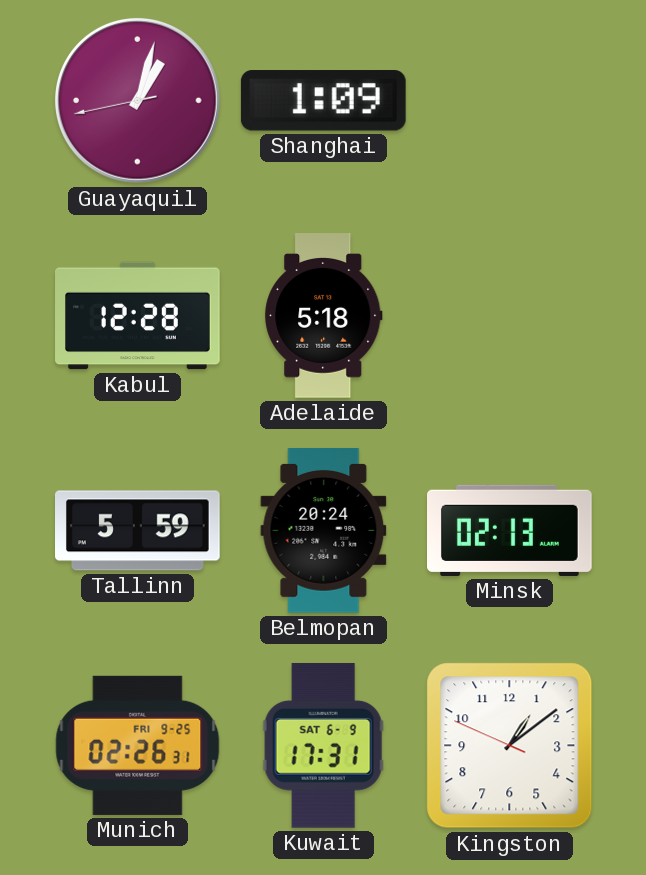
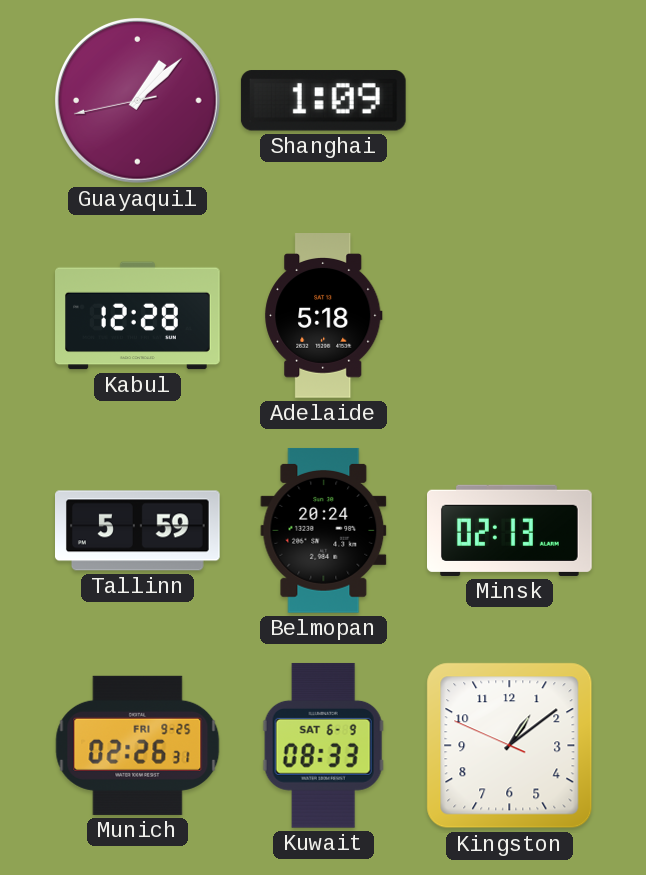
Guayaquil: 1:02 -> 1:07
Kuwait: 17:31 -> 08:33
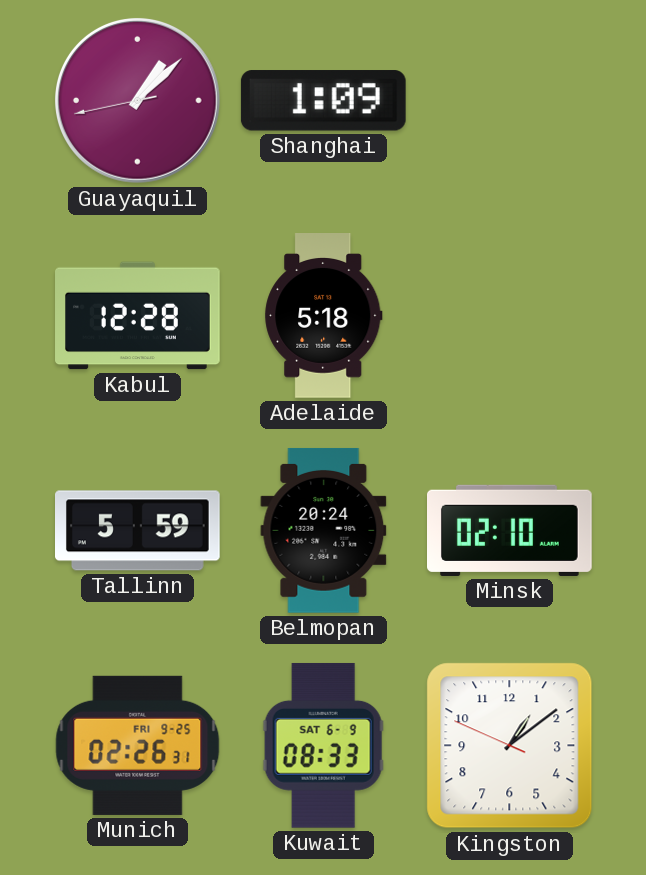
Minsk: 02:13 -> 02:10
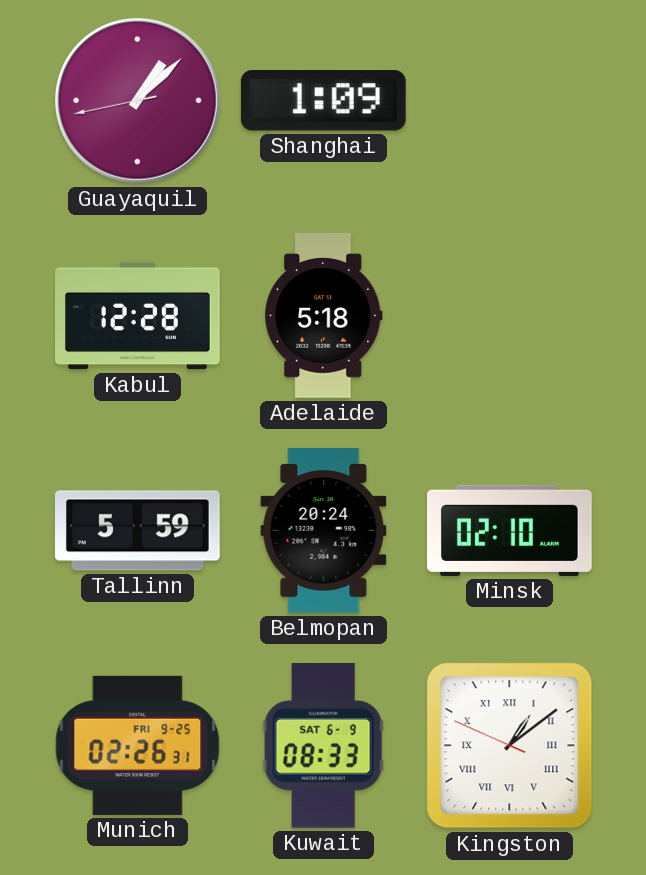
Kingston numerals: Arabic -> Roman
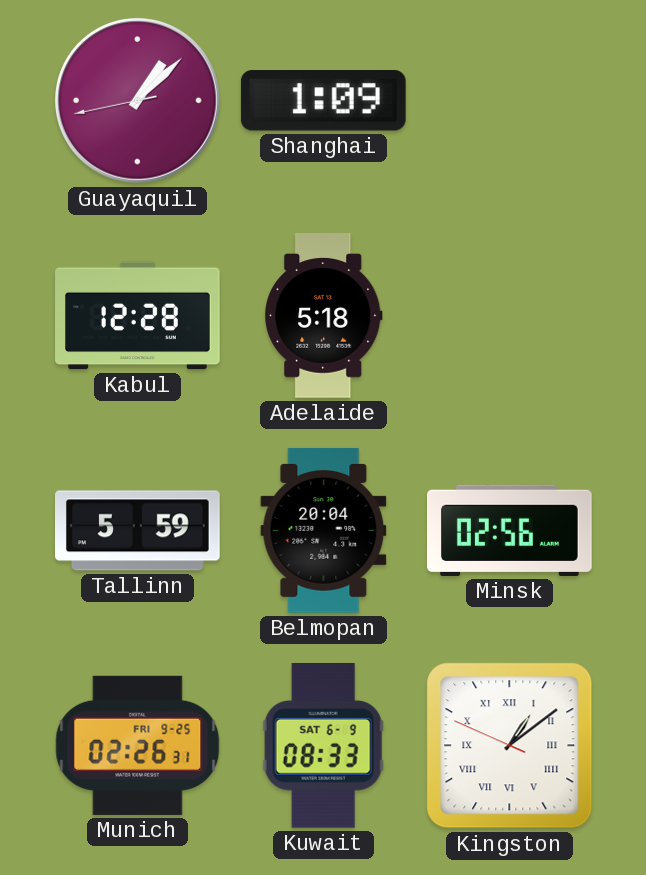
Belmopan: 20:24 -> 20:04
Minsk: 02:10 -> 02:56
